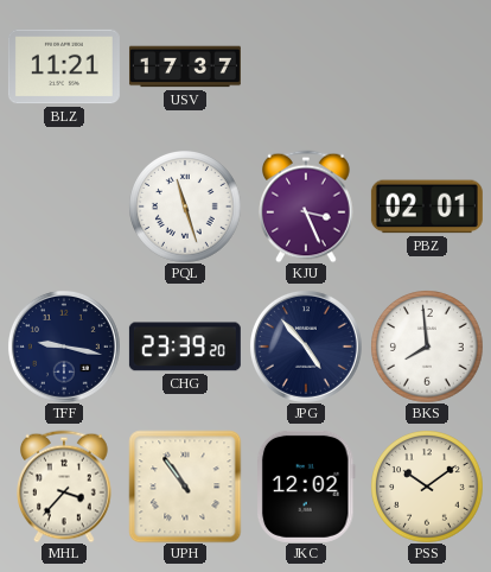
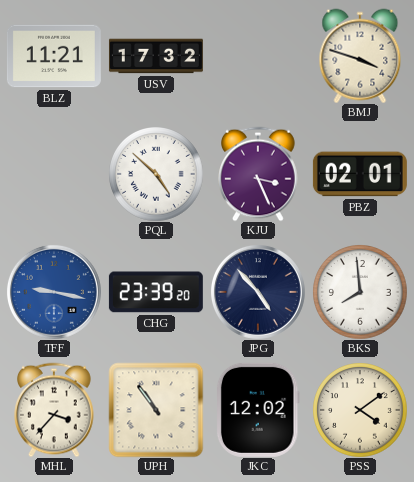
USV: 17:37 -> 17:32
BMJ: none -> 3:48
PQL: 11:27 -> 4:52
TFF dial: navy -> blue
PSS: 10:09 -> 4:09
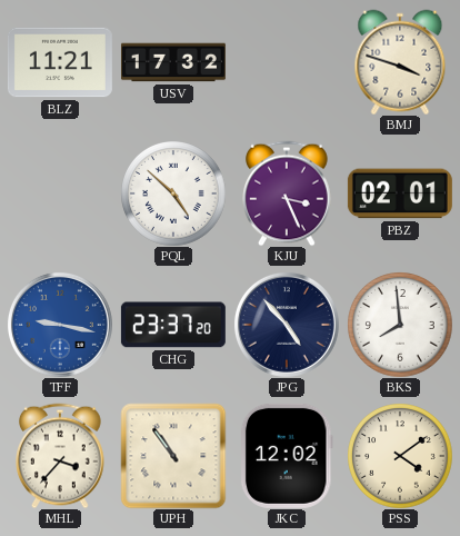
CHG: 23:39 -> 23:37
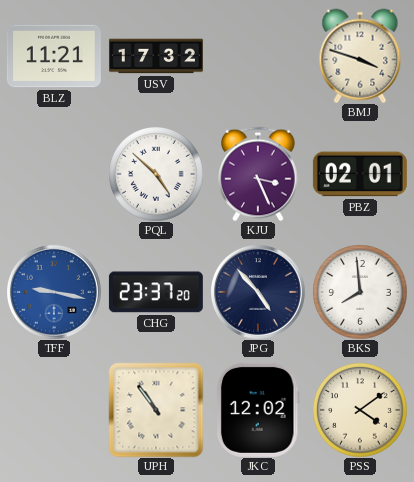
MHL: 3:37 -> none
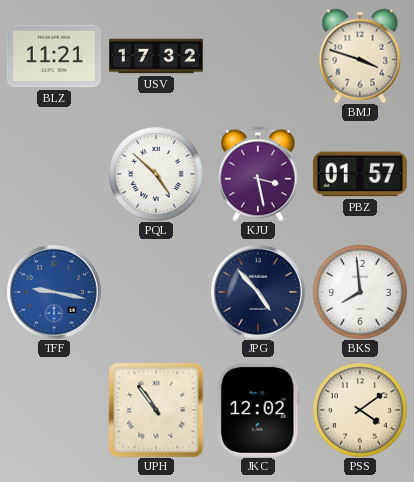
KJU: 3:26 -> 3:28
PBZ: 02:01 -> 01:57
CHG: 23:37 -> none
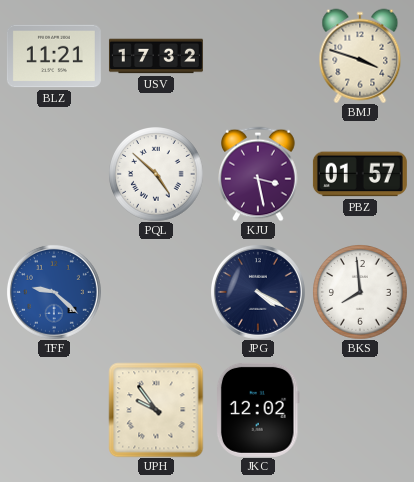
TFF: 9:17 -> 9:22
JPG: 4:53 -> 4:20
UPH: 10:54 -> 9:54
PSS: 4:09 -> none
